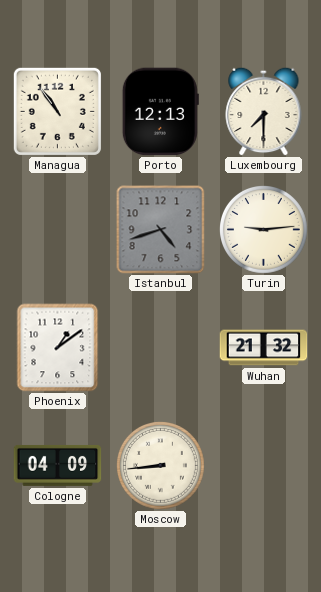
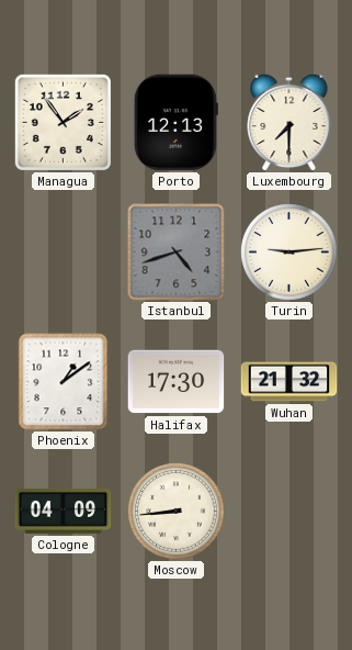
Managua: 10:54 -> 1:54
Halifax: none -> 17:30
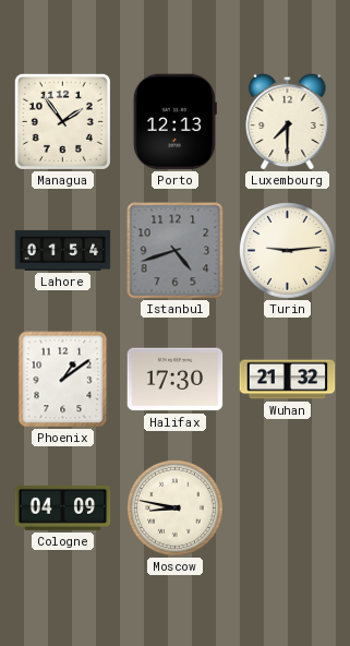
Lahore: none -> 01:54
Moscow: 8:44 -> 8:47
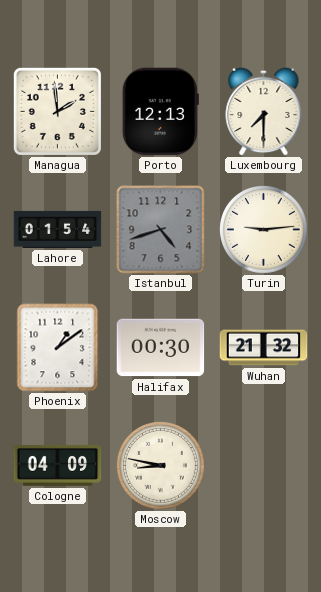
Managua: 1:54 -> 1:59
Halifax: 17:30 -> 00:30
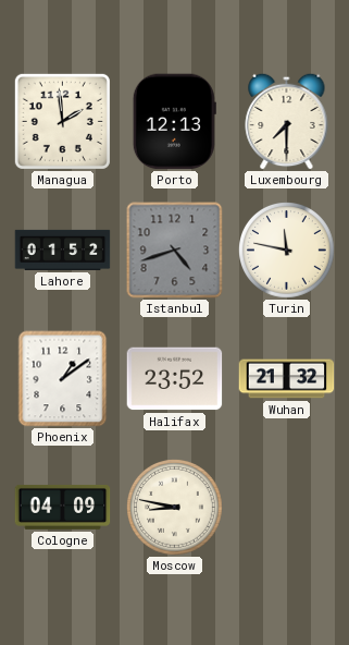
Lahore: 01:54 -> 01:52
Turin: 9:14 -> 11:47
Halifax: 00:30 -> 23:52
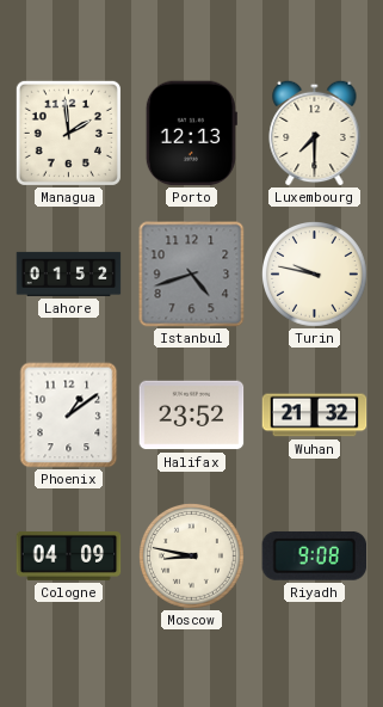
Turin: 11:47 -> 9:47
Riyadh: none -> 9:08
